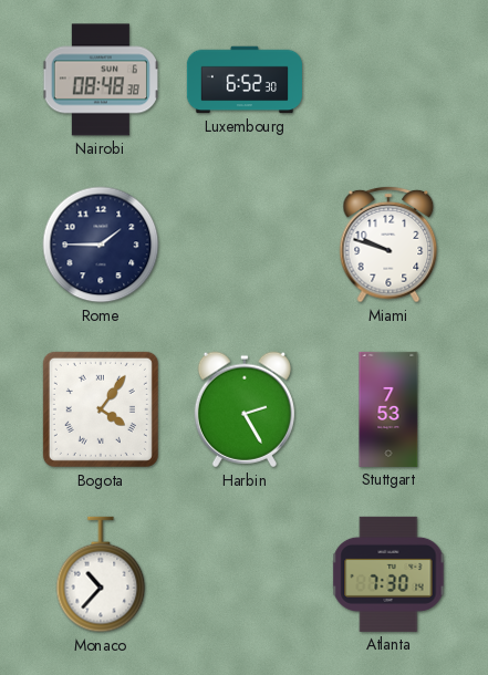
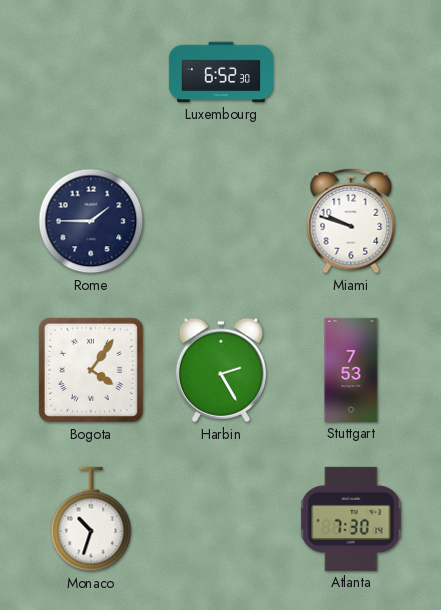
Nairobi: 08:48 -> none
Monaco: 10:37 -> 10:33
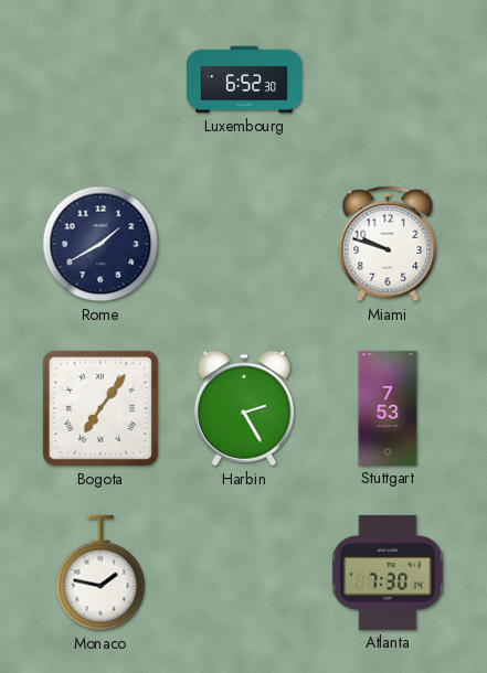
Rome: 1:45 -> 1:40
Bogota: 4:06 -> 7:06
Monaco: 10:33 -> 1:47
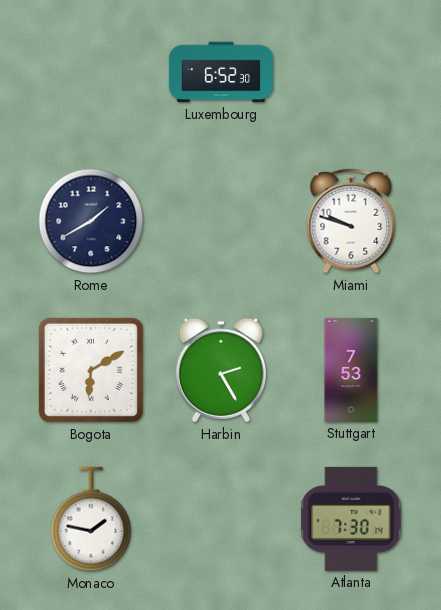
Bogota: 7:06 -> 6:10
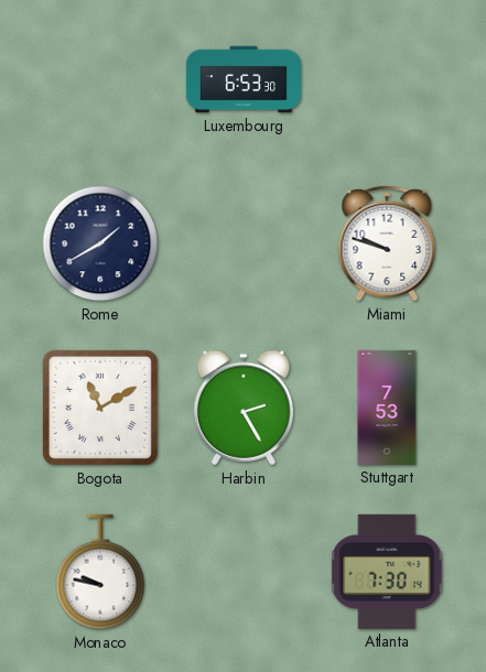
Luxembourg: 6:52 -> 6:53
Bogota: 6:10 -> 11:10
Monaco: 1:47 -> 9:47
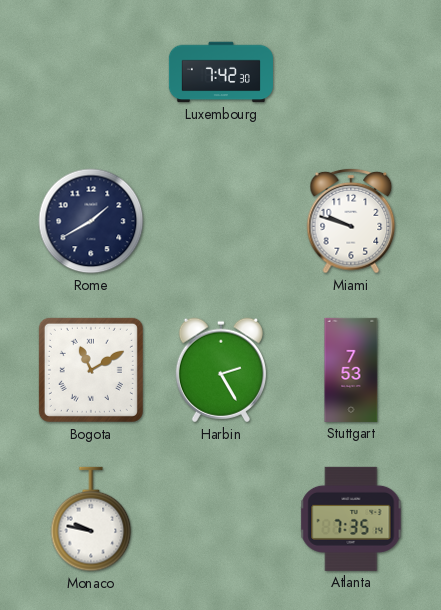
Luxembourg: 6:53 -> 7:42
Atlanta: 7:30 -> 7:35
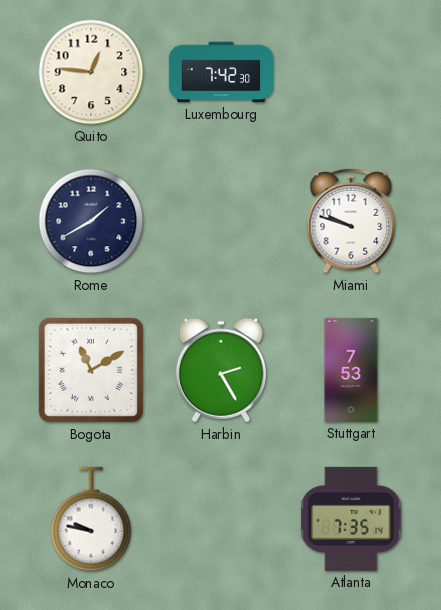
Quito: none -> 12:46
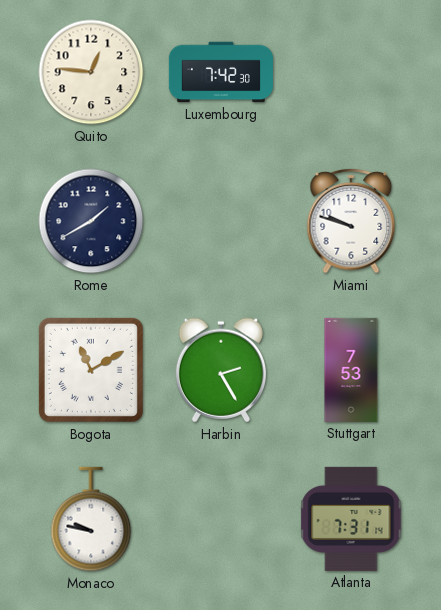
Atlanta: 7:35 -> 7:31
